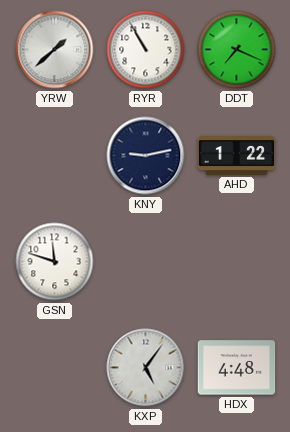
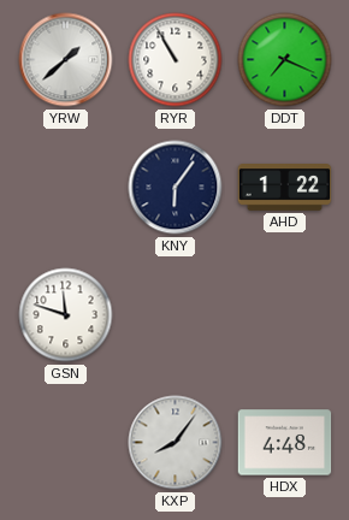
KNY: 9:13 -> 6:06
KXP: 5:06 -> 8:06
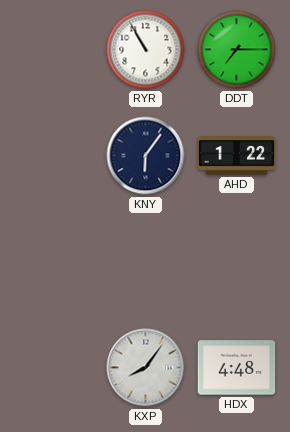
YRW: 1:38 -> none
DDT: 7:19 -> 7:15
GSN: 11:48 -> none
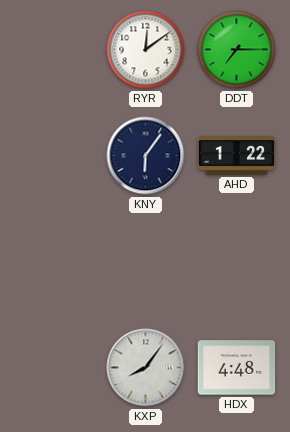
RYR: 10:55 -> 12:09
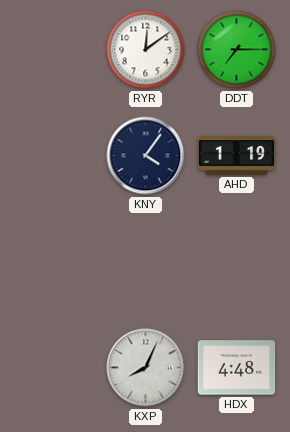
KNY: 6:06 -> 4:06
AHD: 1:22 -> 1:19
KXP: 8:06 -> 8:04
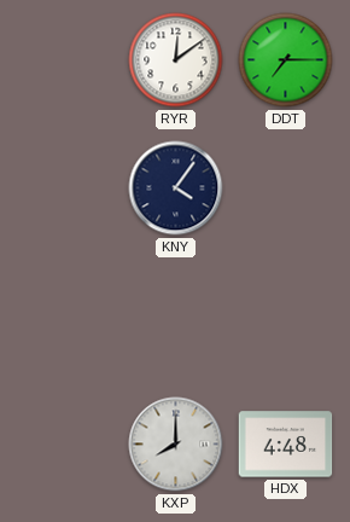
AHD: 1:19 -> none
KXP: 8:04 -> 8:00
